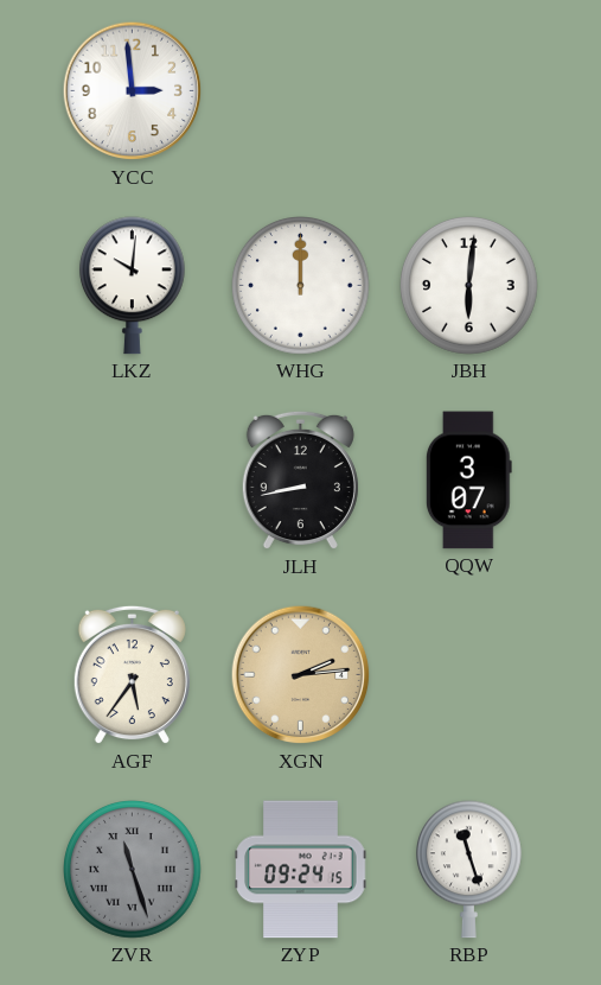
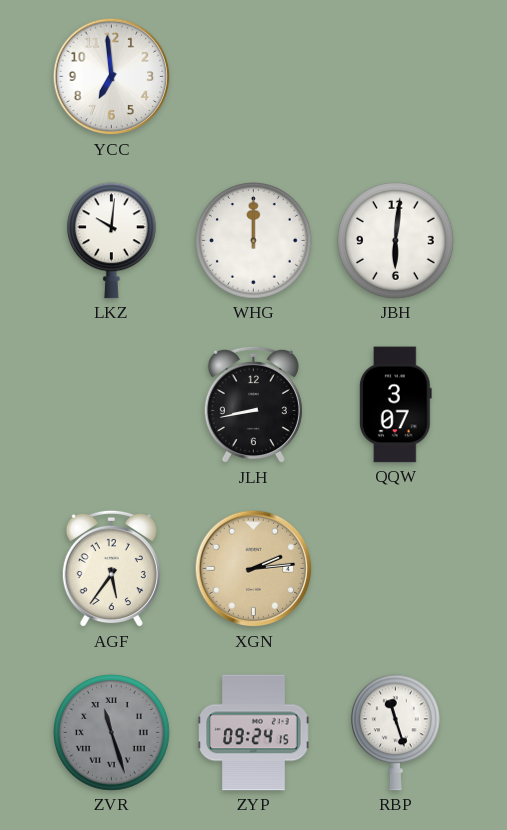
YCC: 2:59 -> 6:59
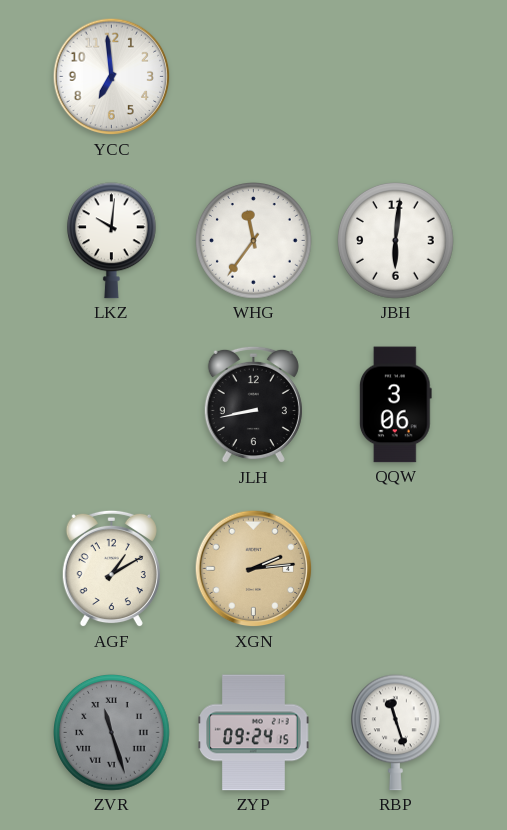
WHG: 12:00 -> 11:36
QQW: 3:07 -> 3:06
AGF: 5:36 -> 1:10
